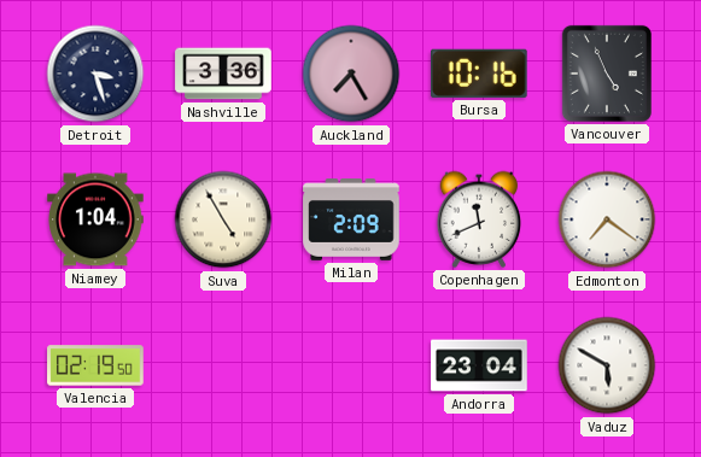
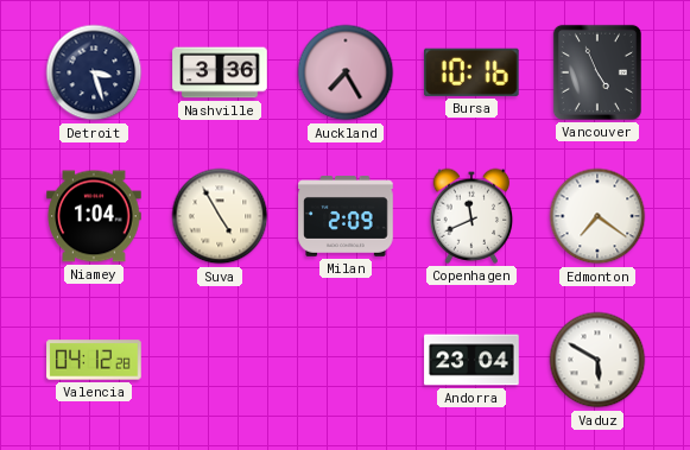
Valencia: 02:19 -> 04:12
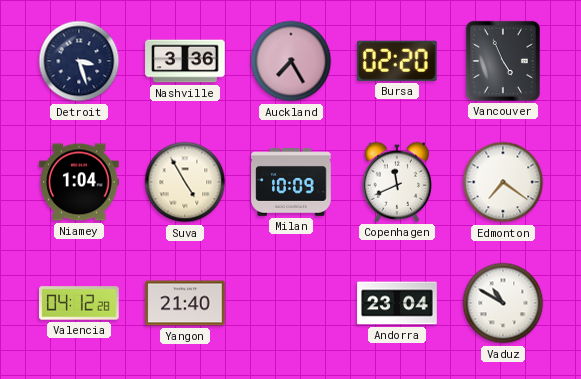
Bursa: 10:16 -> 02:20
Milan: 2:09 -> 10:09
Yangon: none -> 21:40
Vaduz: 5:50 -> 10:50
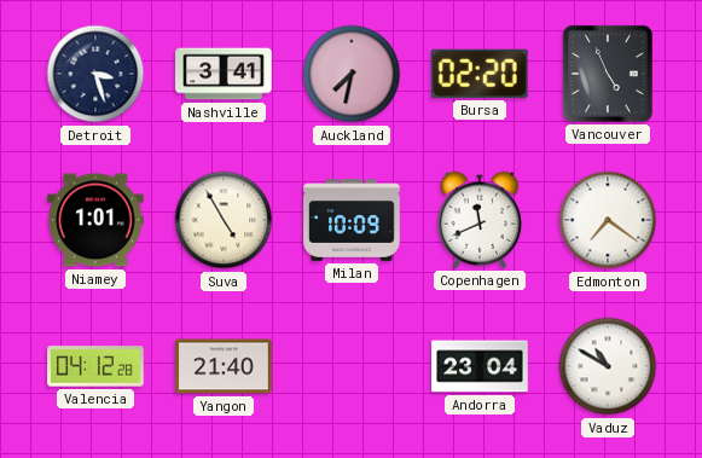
Nashville: 3:36 -> 3:41
Auckland: 7:25 -> 7:32
Niamey: 1:04 -> 1:01
